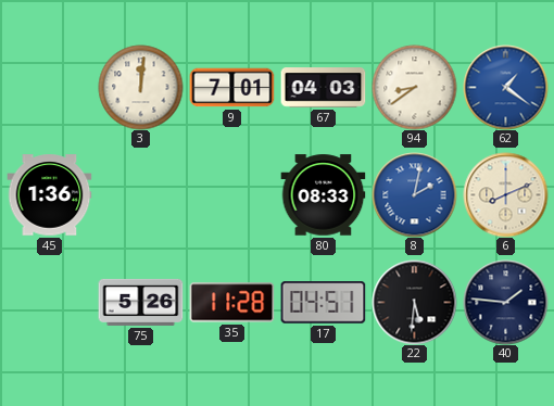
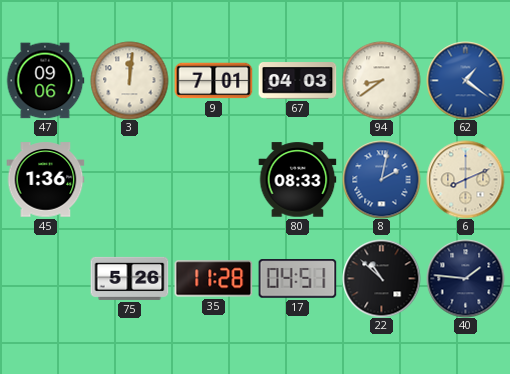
47: none -> 09:06
22: 5:31 -> 10:52
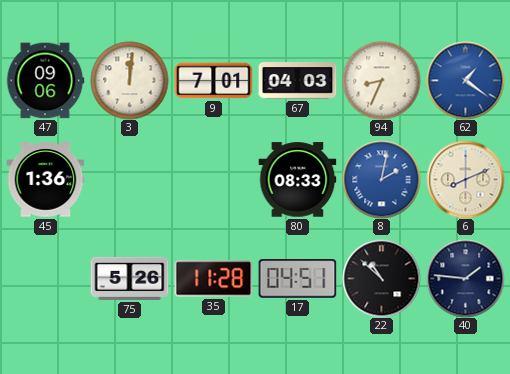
94: 8:39 -> 8:34
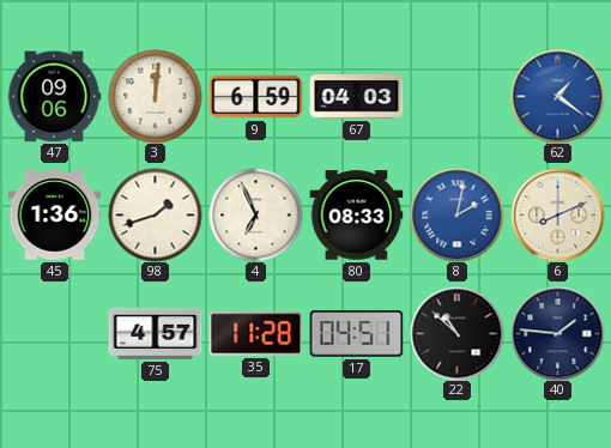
9: 7:01 -> 6:59
94: 8:34 -> none
98: none -> 1:42
4: none -> 6:56
75: 5:26 -> 4:57
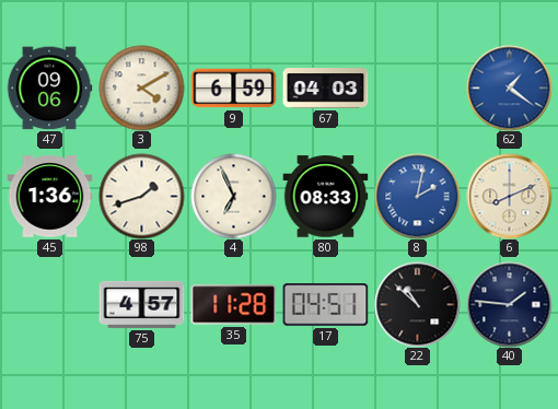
3: 12:01 -> 4:10
